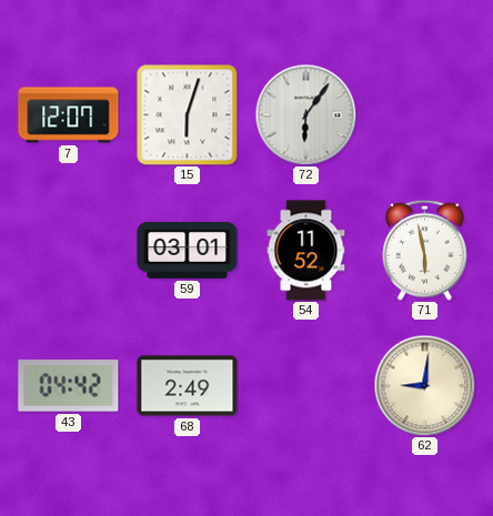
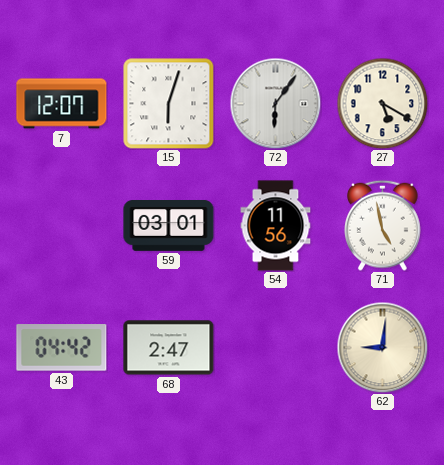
27: none -> 5:20
54: 11:52 -> 11:56
71: 5:58 -> 4:58
68: 2:49 -> 2:47
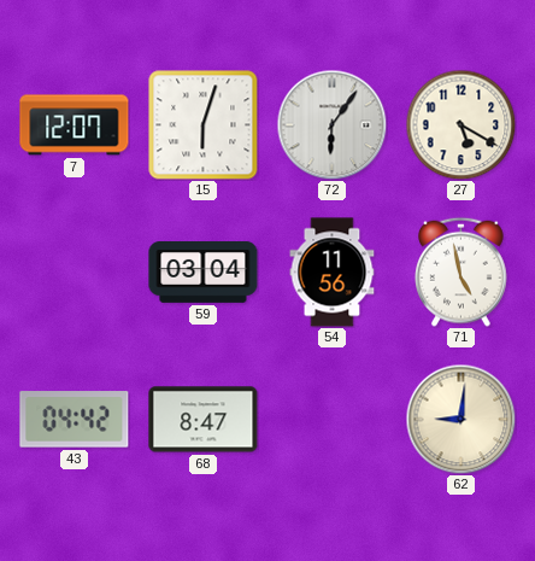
59: 03:01 -> 03:04
68: 2:47 -> 8:47
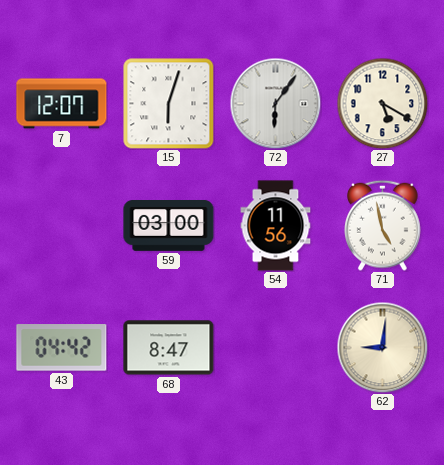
59: 03:04 -> 03:00
